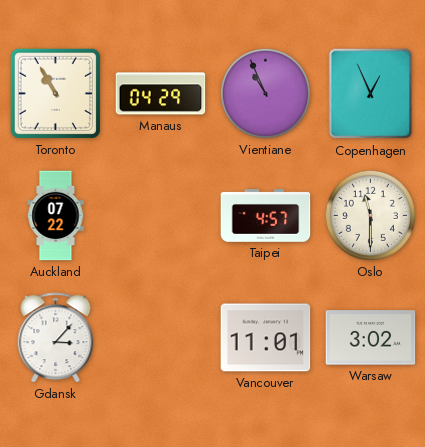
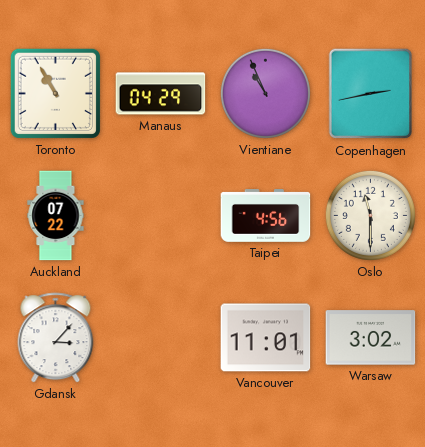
Copenhagen: 12:56 -> 2:43
Taipei: 4:57 -> 4:56
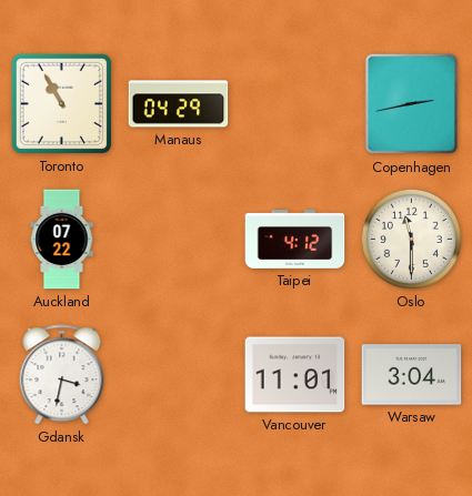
Vientiane: 10:56 -> none
Taipei: 4:56 -> 4:12
Gdansk: 3:07 -> 3:32
Warsaw: 3:02 -> 3:04
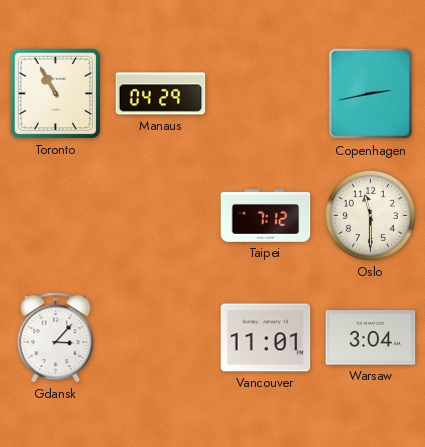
Auckland: 07:22 -> none
Taipei: 4:12 -> 7:12
Gdansk: 3:32 -> 3:07
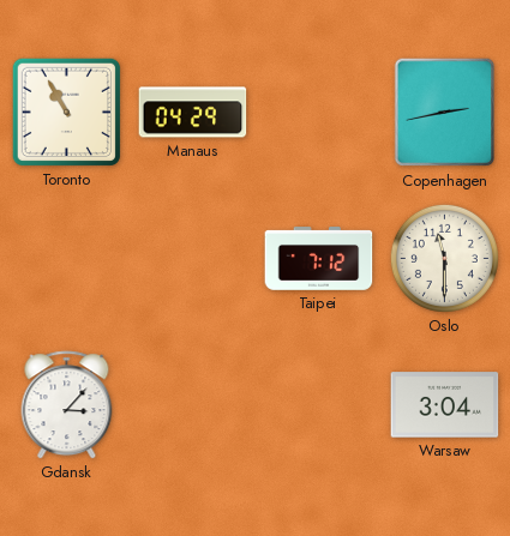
Vancouver: 11:01 -> none
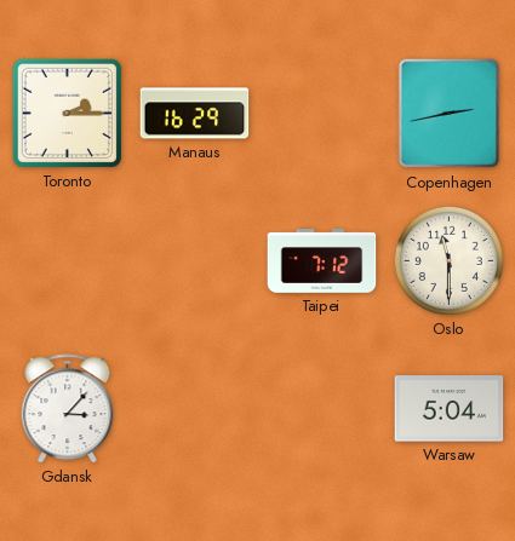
Toronto: 10:55 -> 2:15
Manaus: 04:29 -> 16:29
Warsaw: 3:04 -> 5:04
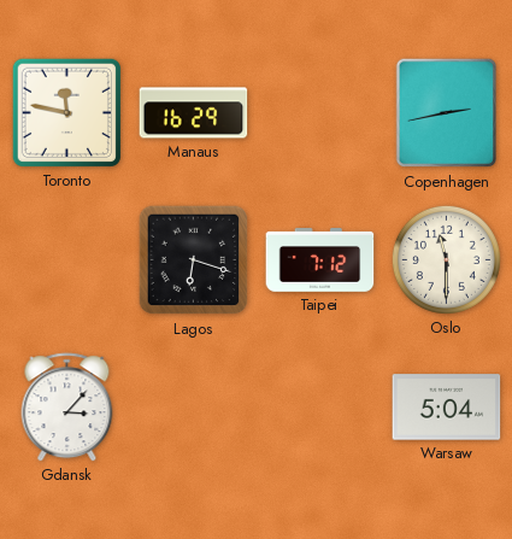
Toronto: 2:15 -> 11:47
Lagos: none -> 6:18
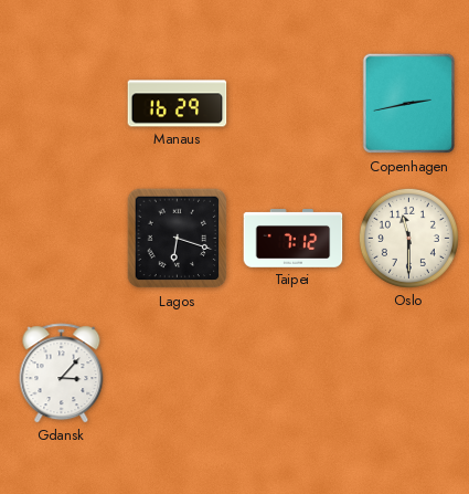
Toronto: 11:47 -> none
Warsaw: 5:04 -> none
